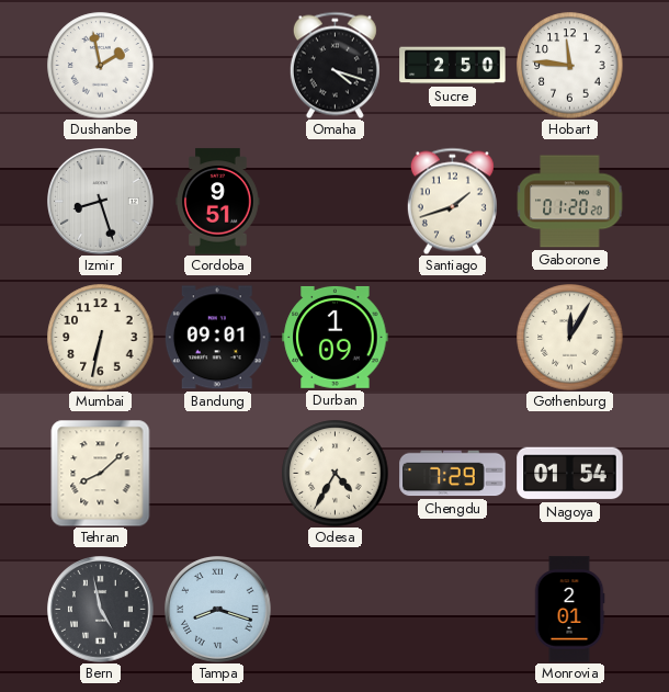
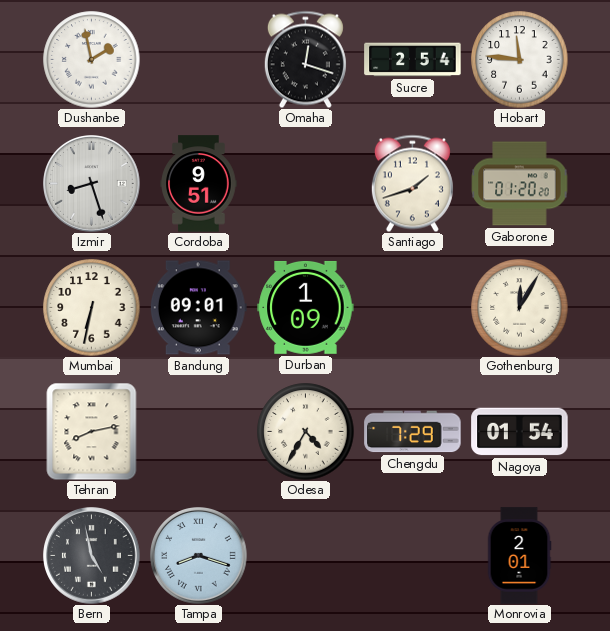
Omaha: 4:18 -> 12:18
Sucre: 2:50 -> 2:54
Tehran: 8:08 -> 8:13
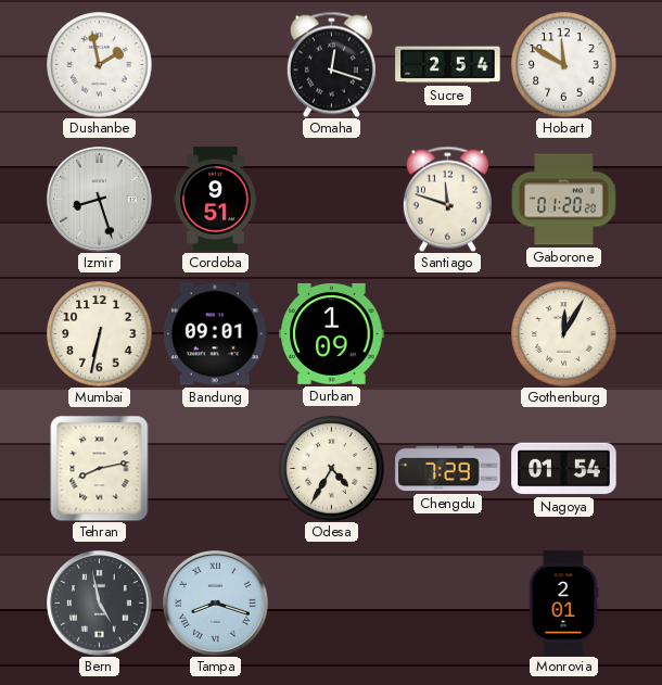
Hobart: 11:46 -> 11:50
Santiago: 1:42 -> 11:48
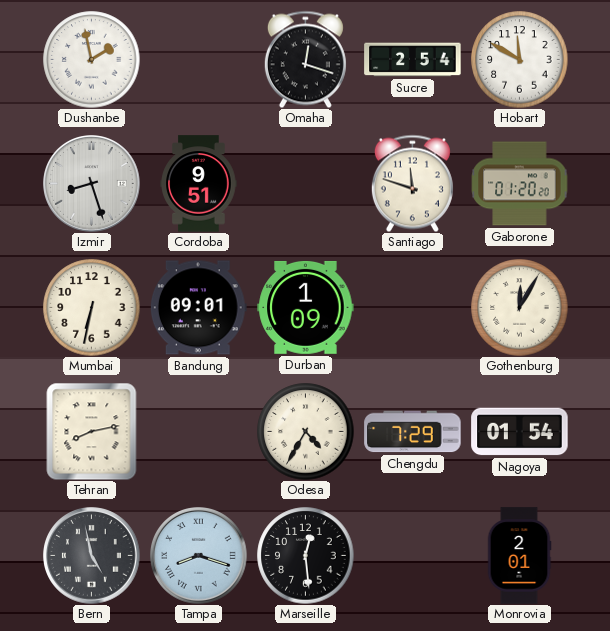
Marseille: none -> 12:29
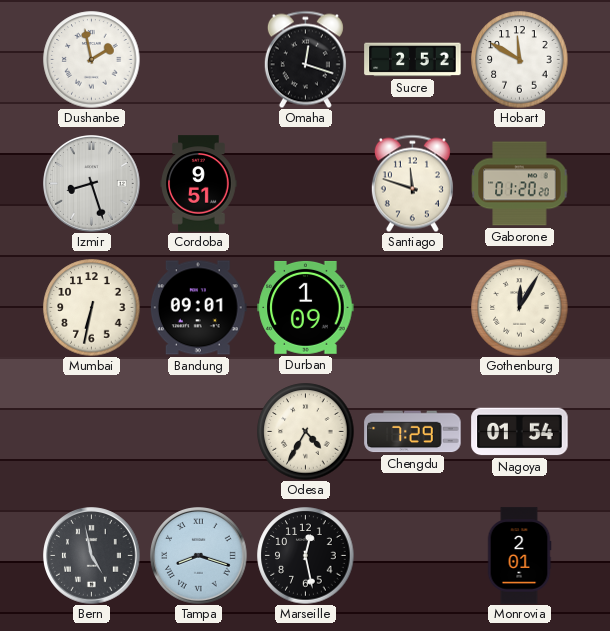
Sucre: 2:54 -> 2:52
Tehran: 8:13 -> none
Marseille: 12:29 -> 12:28
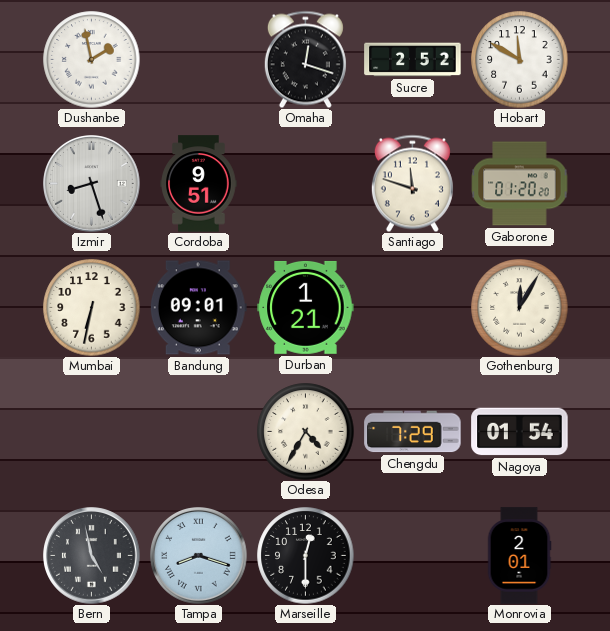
Durban: 1:09 -> 1:21
Marseille: 12:28 -> 12:30
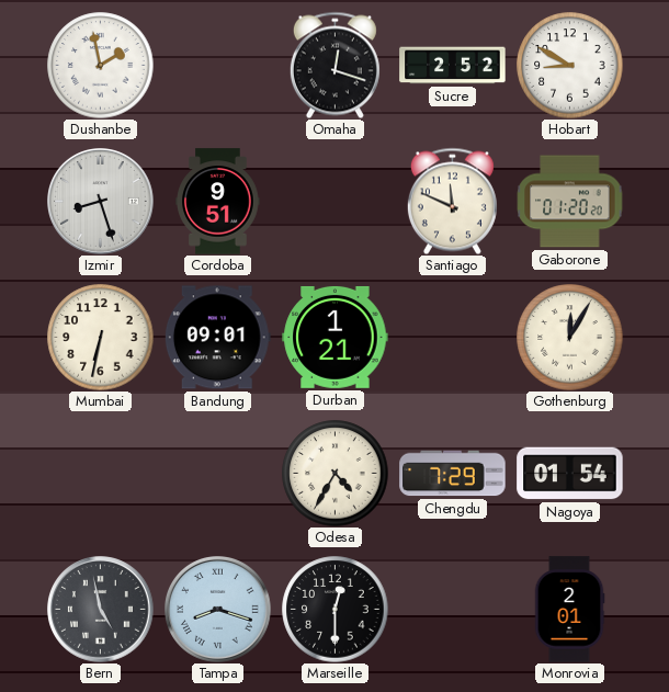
Hobart: 11:50 -> 8:50
Santiago: 11:48 -> 11:49
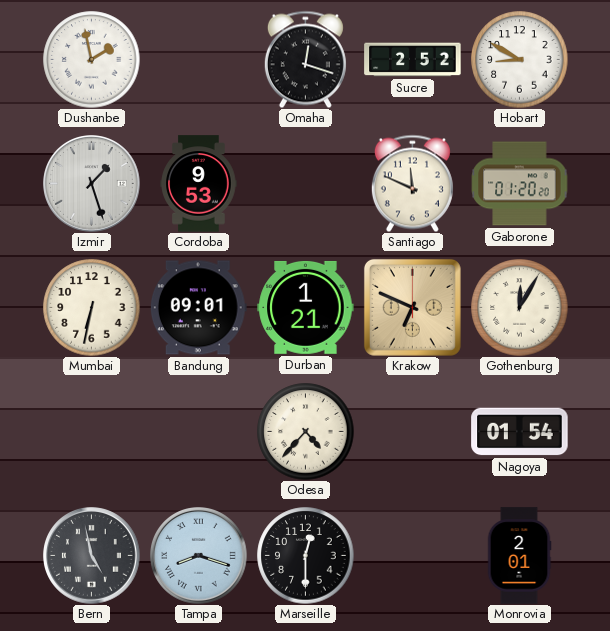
Izmir: 8:27 -> 1:27
Cordoba: 9:51 -> 9:53
Krakow: none -> 6:49
Odesa: 4:35 -> 4:37
Chengdu: 7:29 -> none
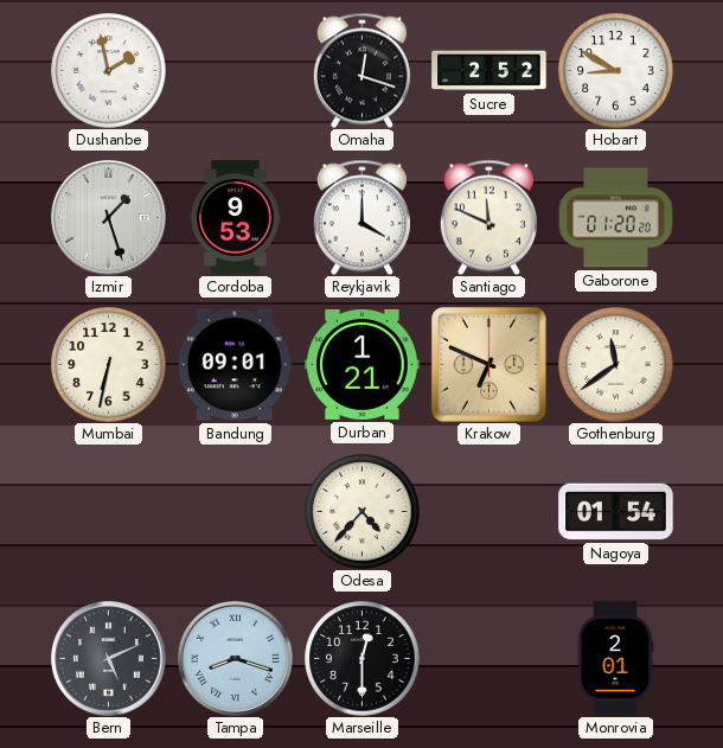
Reykjavik: none -> 4:00
Gothenburg: 12:05 -> 11:39
Bern: 4:58 -> 5:11
